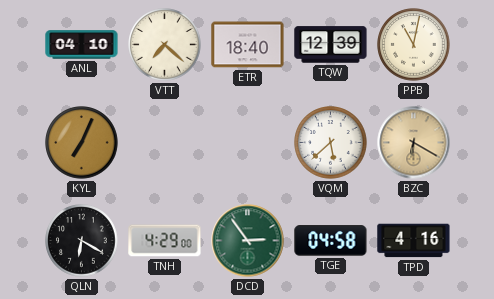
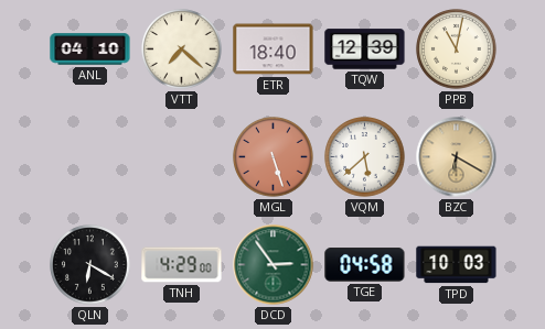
KYL: 7:04 -> none
MGL: none -> 5:27
TPD: 4:16 -> 10:03
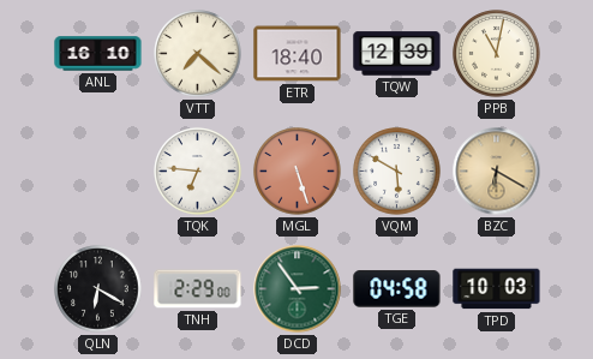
ANL: 04:10 -> 16:10
TQK: none -> 6:46
VQM: 5:38 -> 5:50
TNH: 4:29 -> 2:29
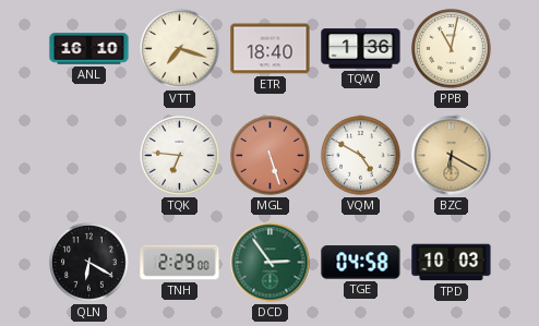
VTT: 7:22 -> 7:18
TQW: 12:39 -> 1:36
VQM: 5:50 -> 4:50
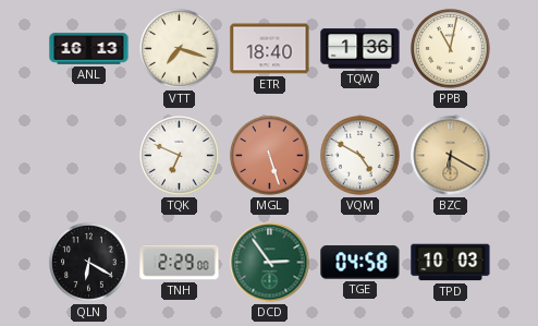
ANL: 16:10 -> 16:13
TQK: 6:46 -> 6:49
